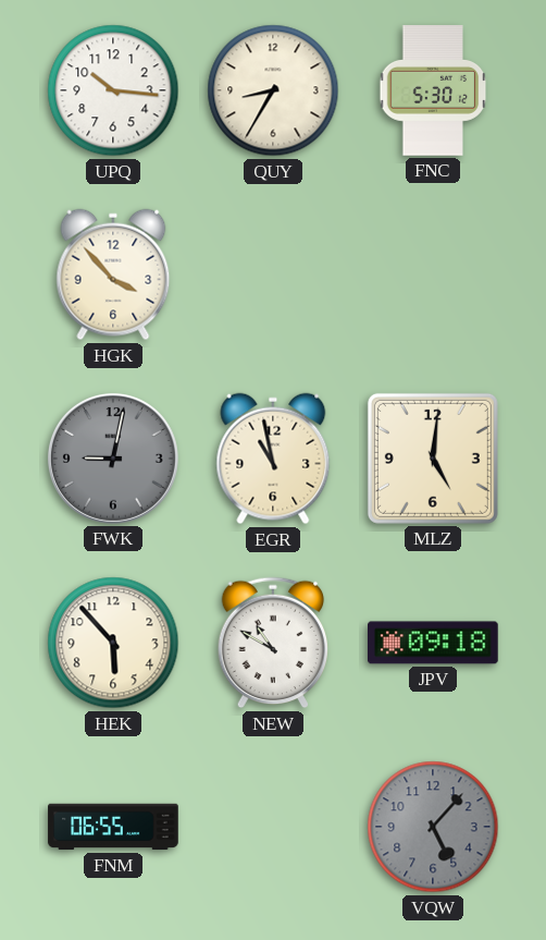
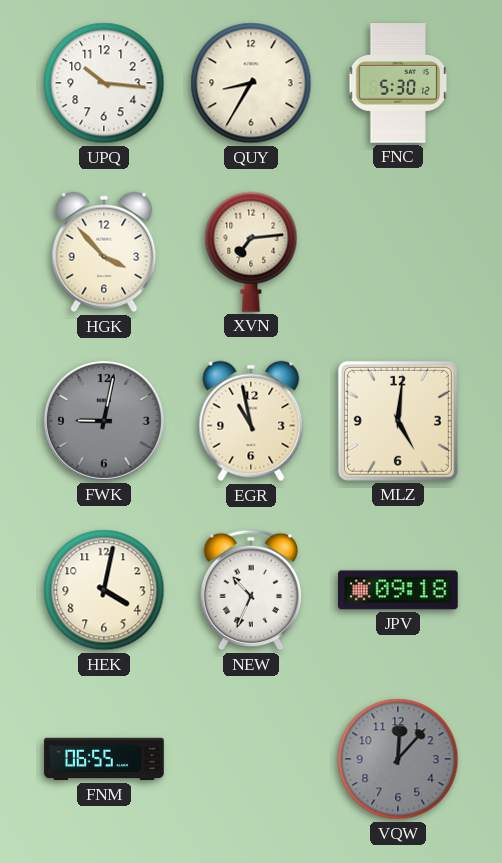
XVN: none -> 7:14
HEK: 5:53 -> 4:02
NEW: 10:50 -> 10:34
VQW: 5:07 -> 12:07
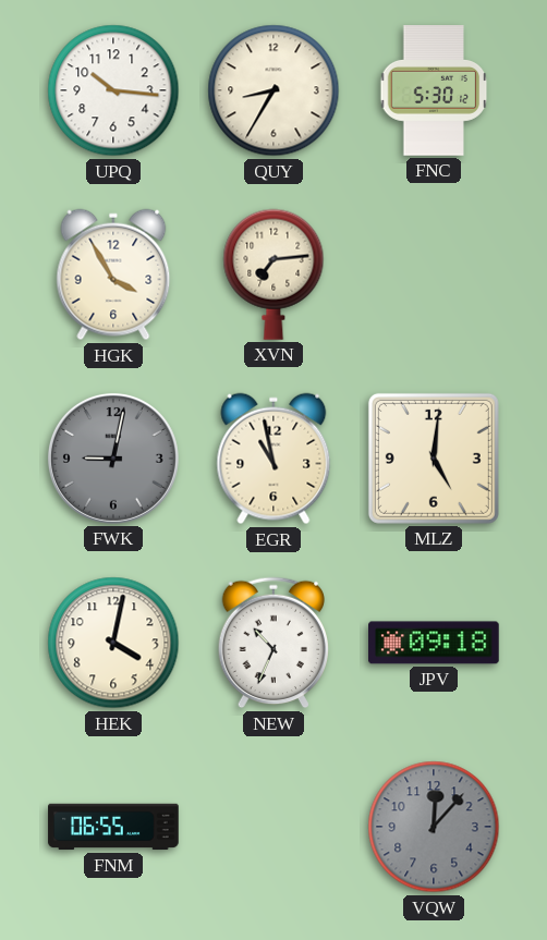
HGK: 3:53 -> 3:55
